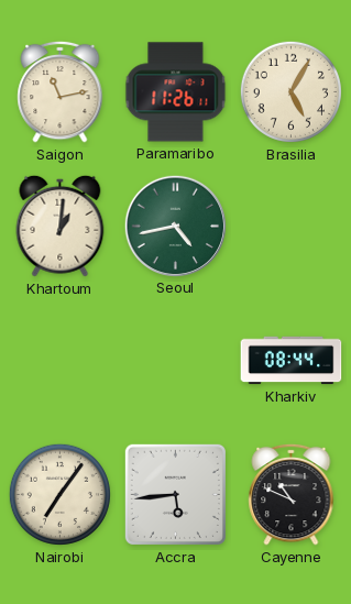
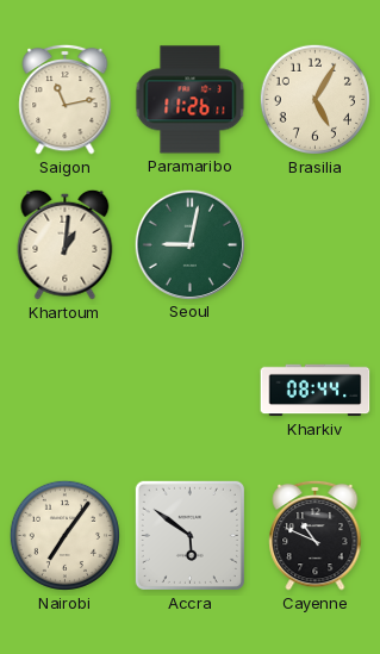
Seoul: 4:43 -> 9:02
Accra: 5:44 -> 5:51
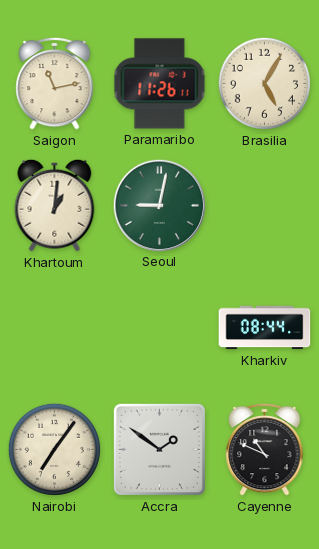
Accra: 5:51 -> 1:51
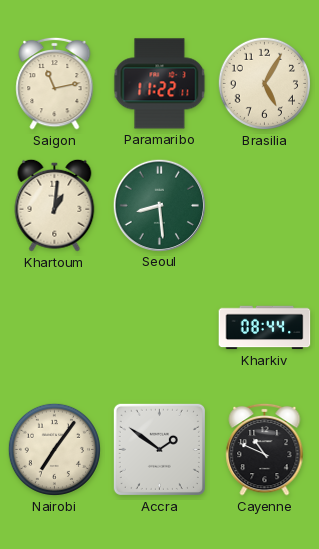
Paramaribo: 11:26 -> 11:22
Seoul: 9:02 -> 8:29
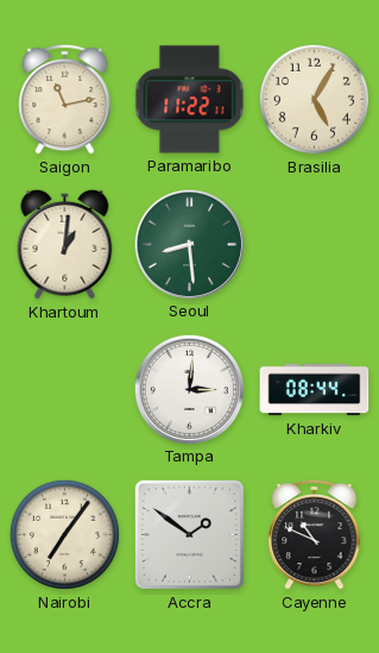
Tampa: none -> 3:01
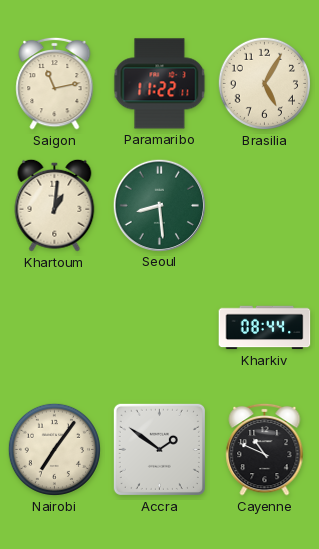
Tampa: 3:01 -> none
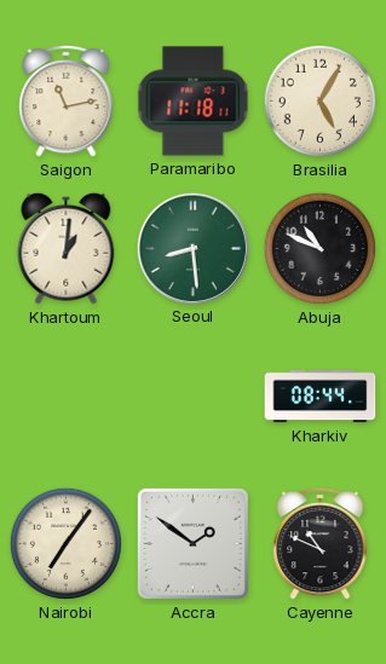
Paramaribo: 11:22 -> 11:18
Abuja: none -> 10:49
